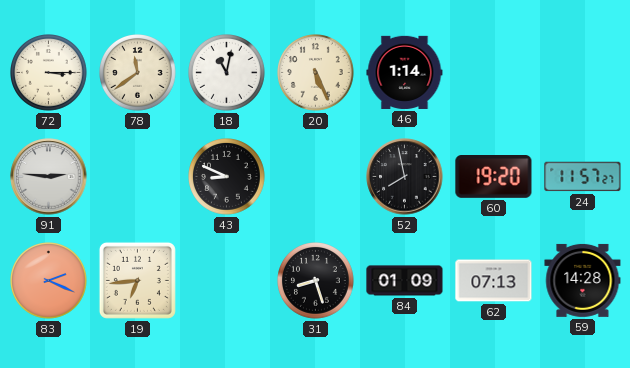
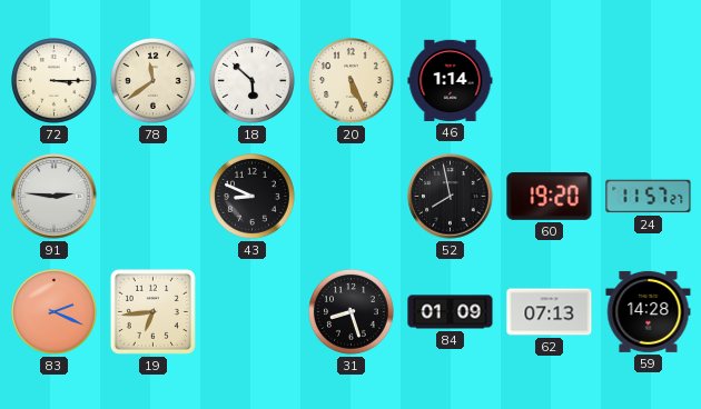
18: 11:02 -> 5:52
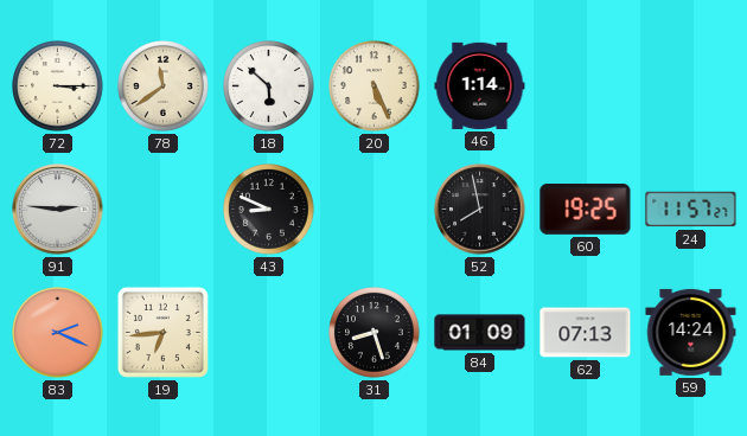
60: 19:20 -> 19:25
59: 14:28 -> 14:24
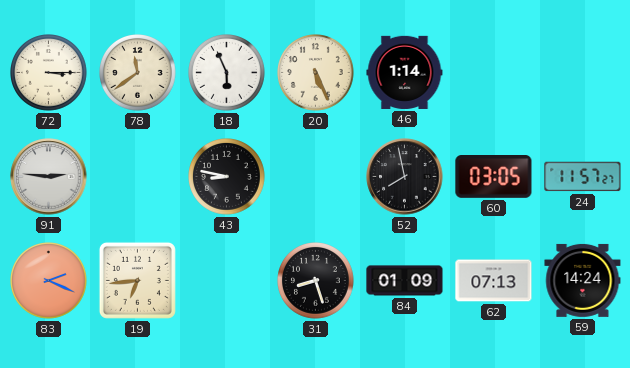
18: 5:52 -> 5:56
43: 8:49 -> 8:47
60: 19:25 -> 03:05
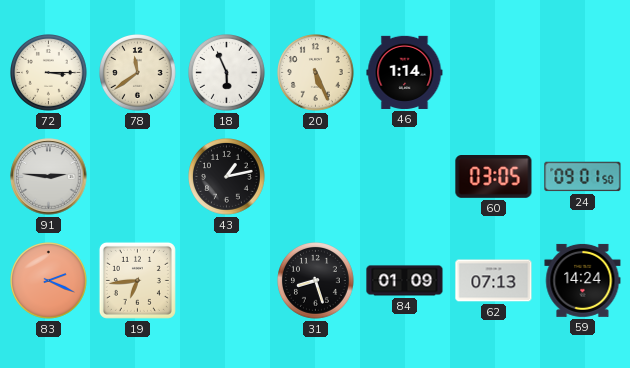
43: 8:47 -> 1:13
52: 7:58 -> none
24: 11:57 -> 09:01
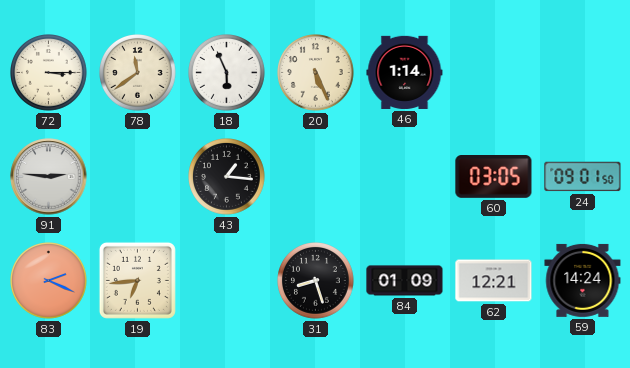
43: 1:13 -> 1:16
62: 07:13 -> 12:21
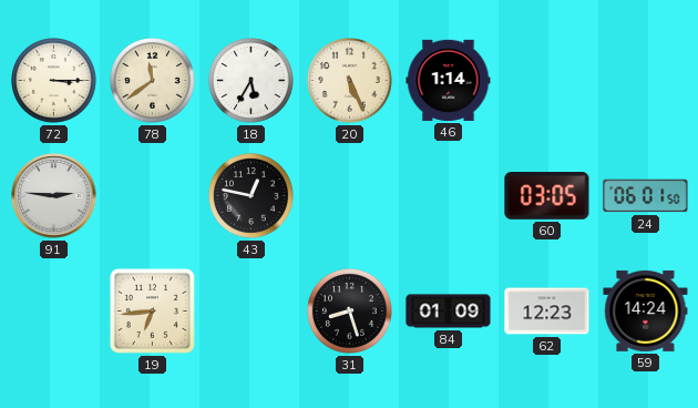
18: 5:56 -> 5:35
43: 1:16 -> 12:47
24: 09:01 -> 06:01
83: 2:19 -> none
62: 12:21 -> 12:23
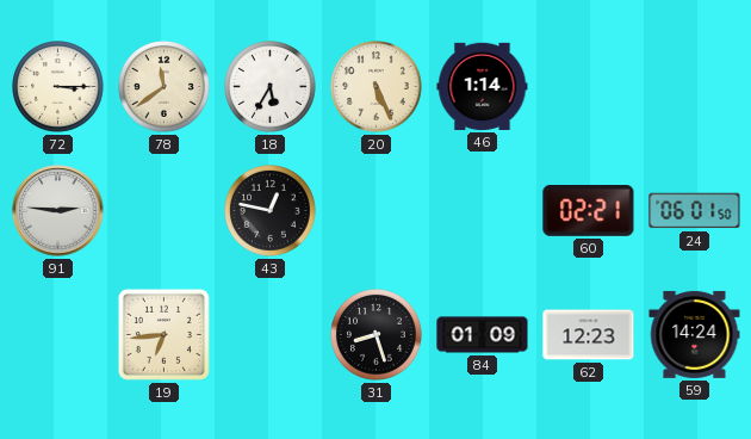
60: 03:05 -> 02:21
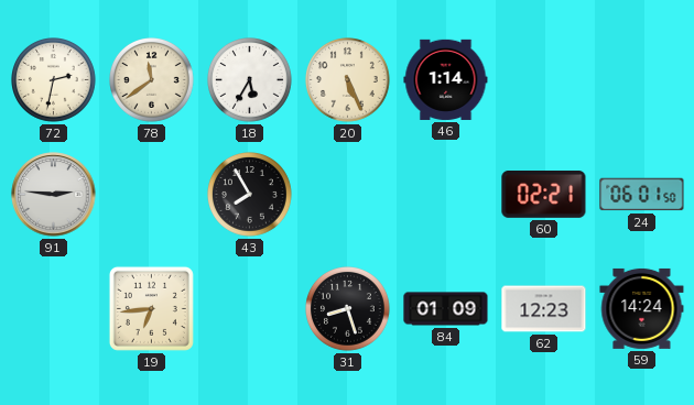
72: 3:15 -> 2:32
43: 12:47 -> 7:55
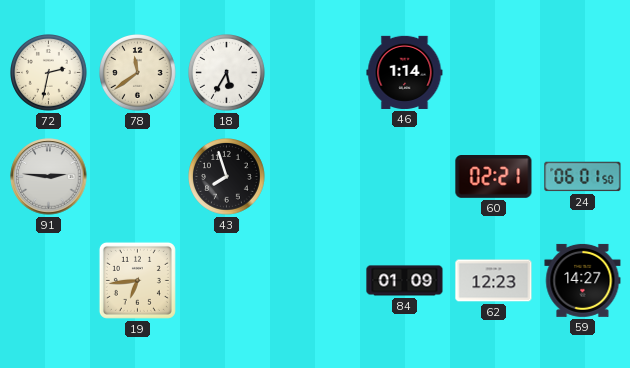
20: 5:26 -> none
43: 7:55 -> 7:57
31: 8:27 -> none
59: 14:24 -> 14:27
